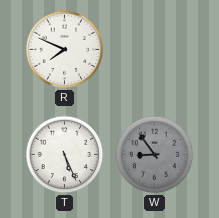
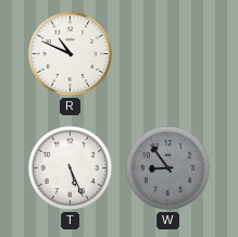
R: 7:49 -> 10:49
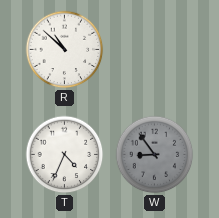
R: 10:49 -> 10:52
T: 5:26 -> 4:34
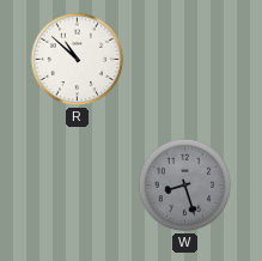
T: 4:34 -> none
W: 8:54 -> 8:27
